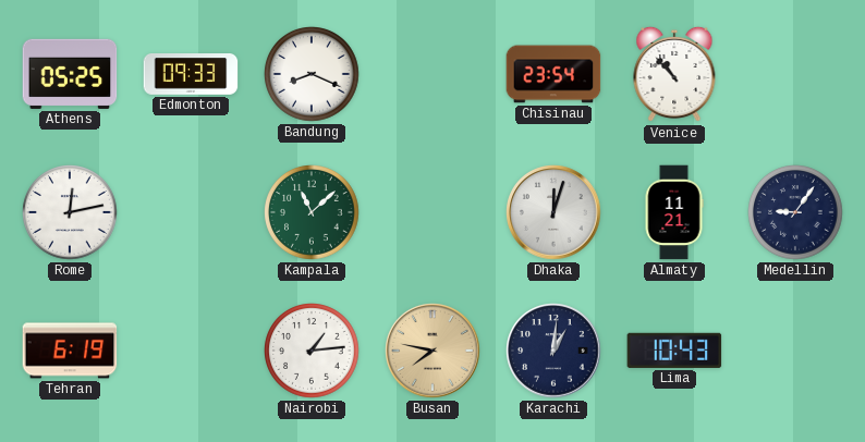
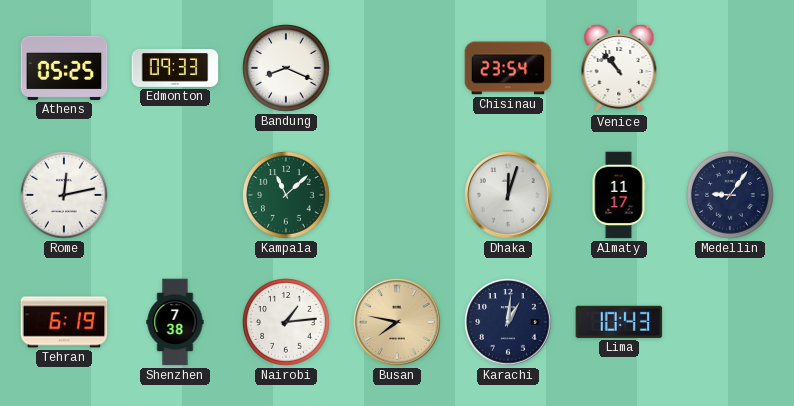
Almaty: 11:21 -> 11:17
Shenzhen: none -> 7:38
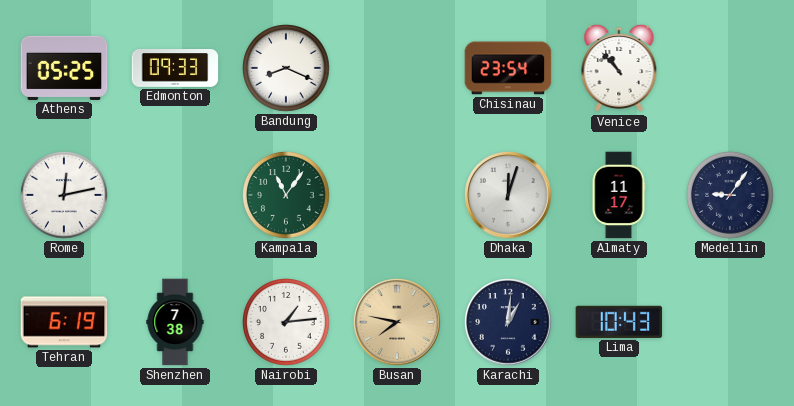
Kampala: 11:08 -> 11:06
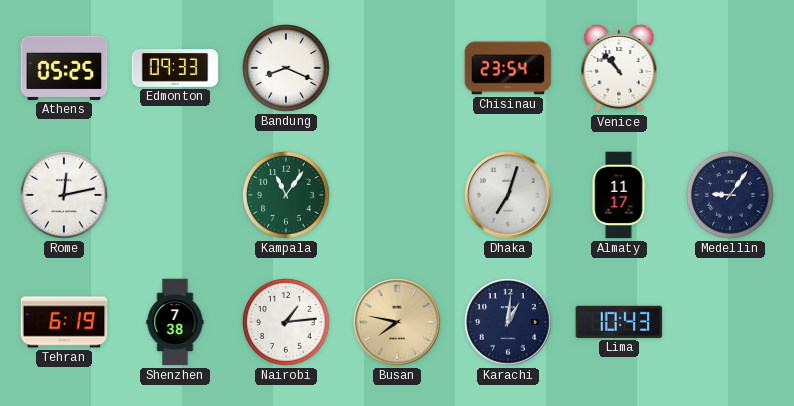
Dhaka: 12:03 -> 7:03
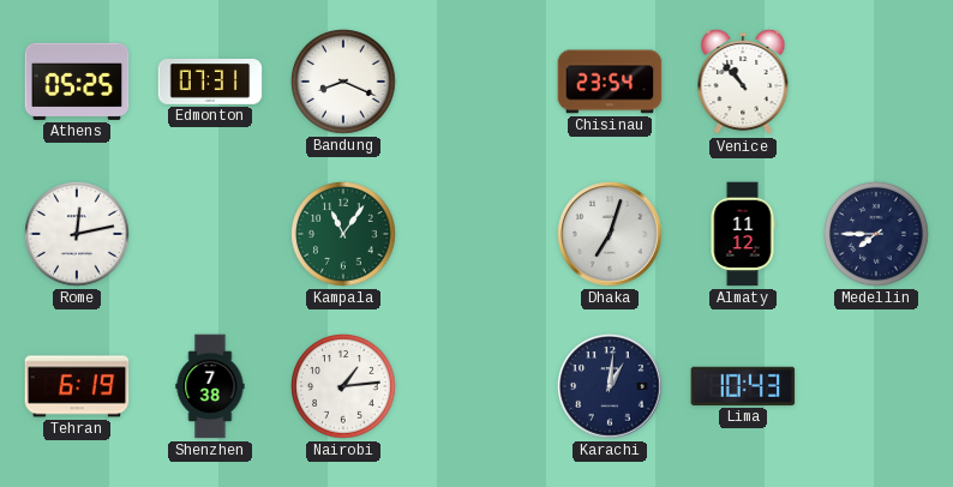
Edmonton: 09:33 -> 07:31
Almaty: 11:17 -> 11:12
Medellin: 9:06 -> 7:45
Busan: 7:47 -> none
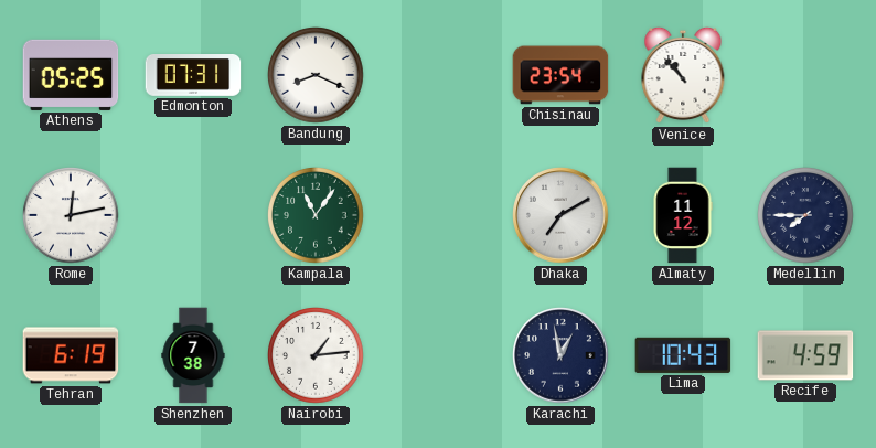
Dhaka: 7:03 -> 7:10
Karachi: 1:01 -> 12:58
Recife: none -> 4:59
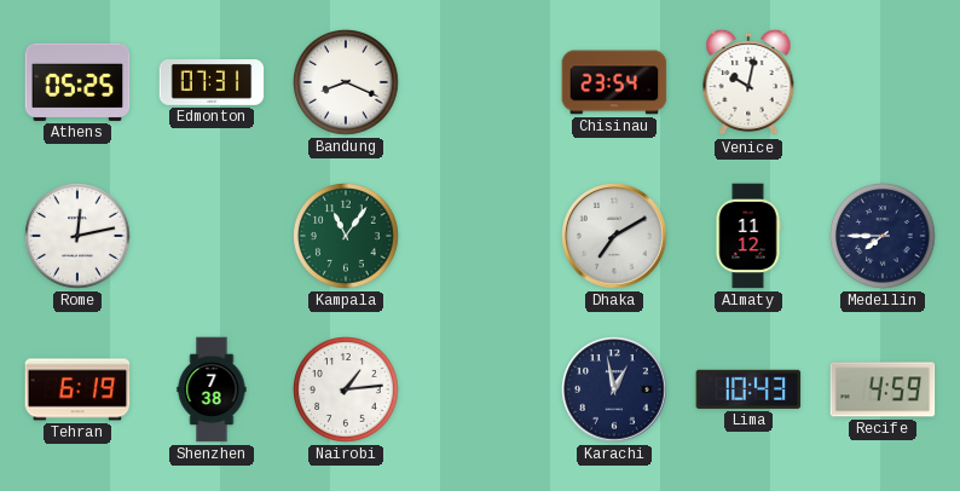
Venice: 10:53 -> 10:02
